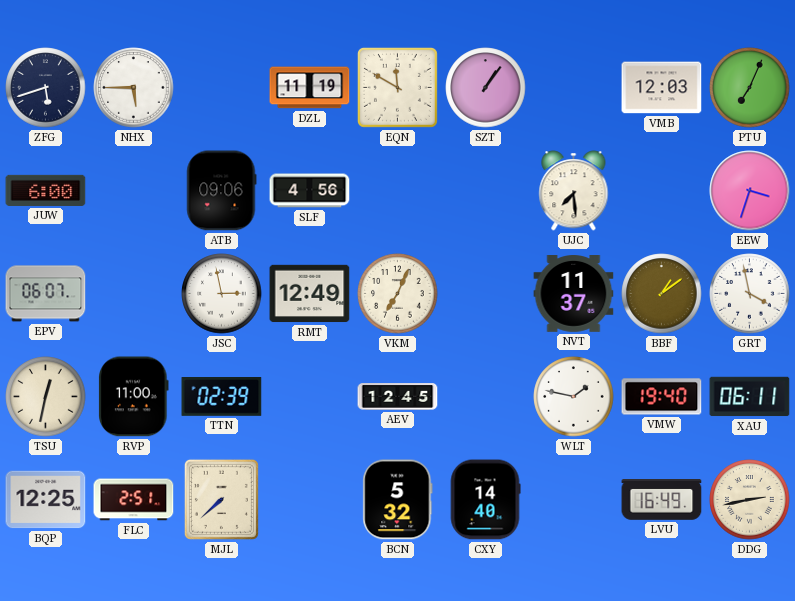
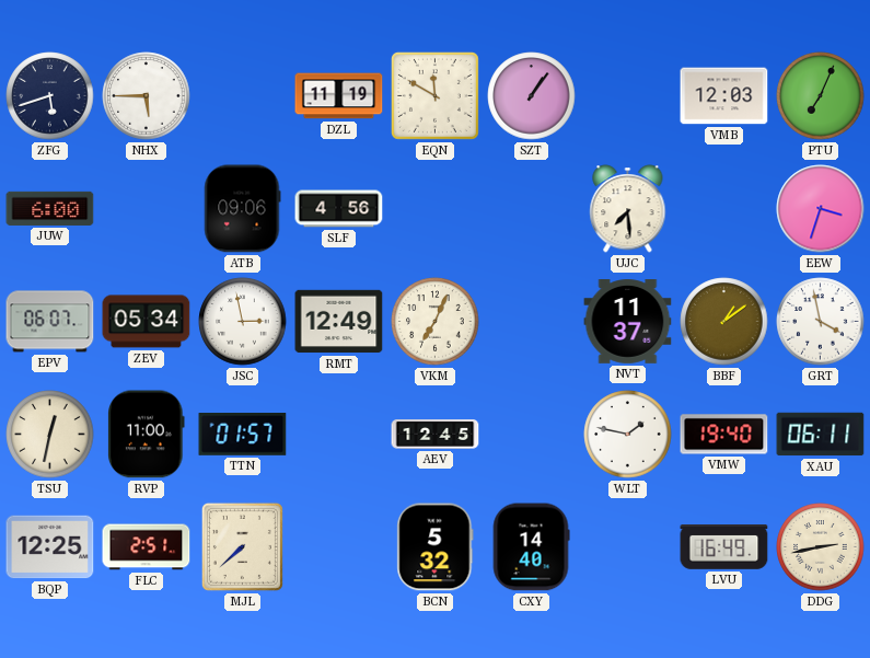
ZEV: none -> 05:34
TTN: 02:39 -> 01:57
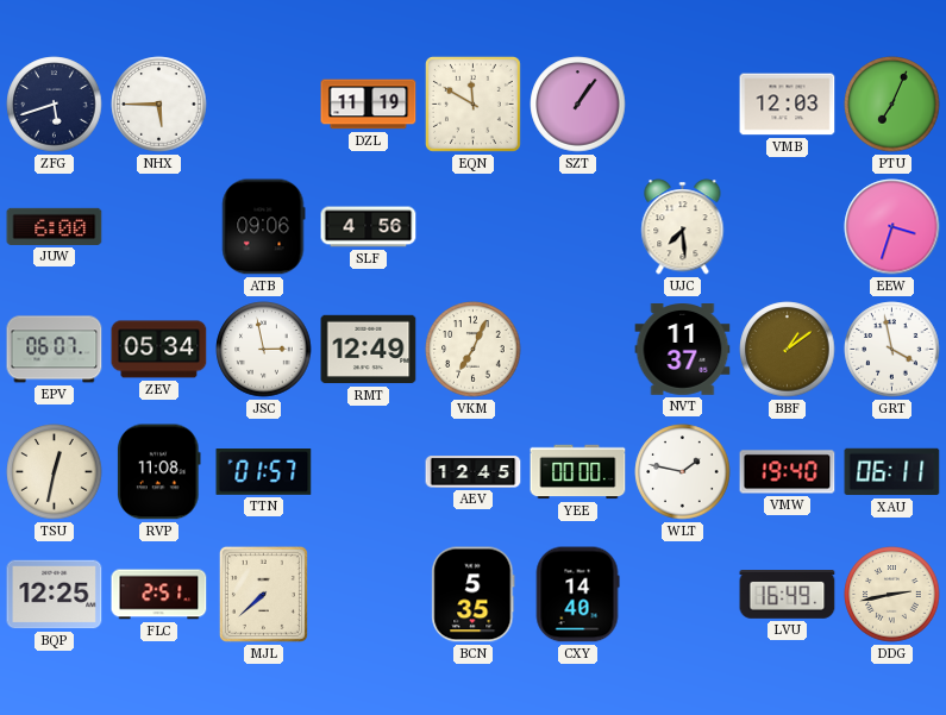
RVP: 11:00 -> 11:08
YEE: none -> 00:00
BCN: 5:32 -> 5:35
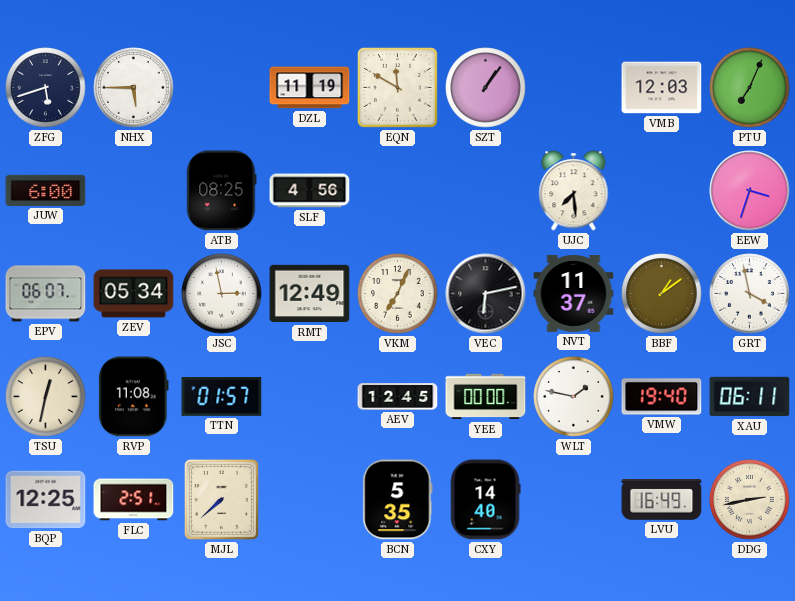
ATB: 09:06 -> 08:25
VEC: none -> 6:13
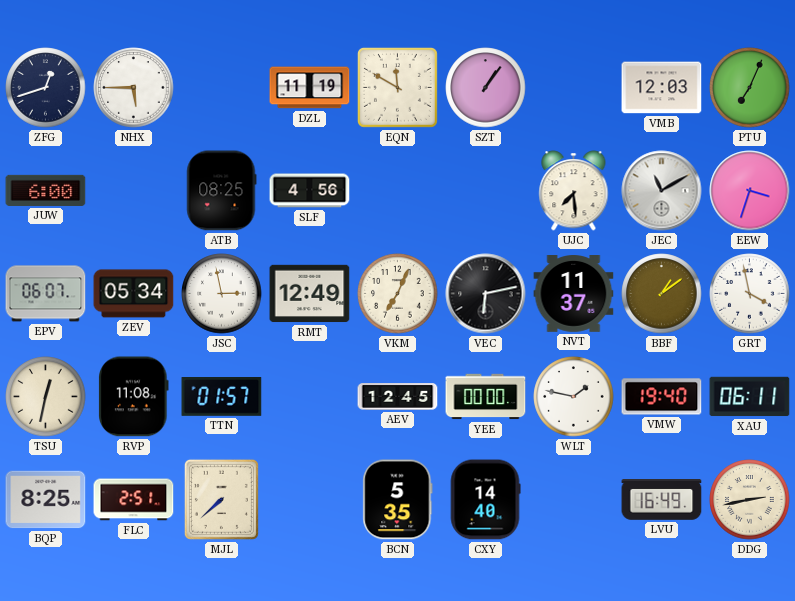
ZFG: 5:42 -> 12:42
JEC: none -> 11:10
BQP: 12:25 -> 8:25
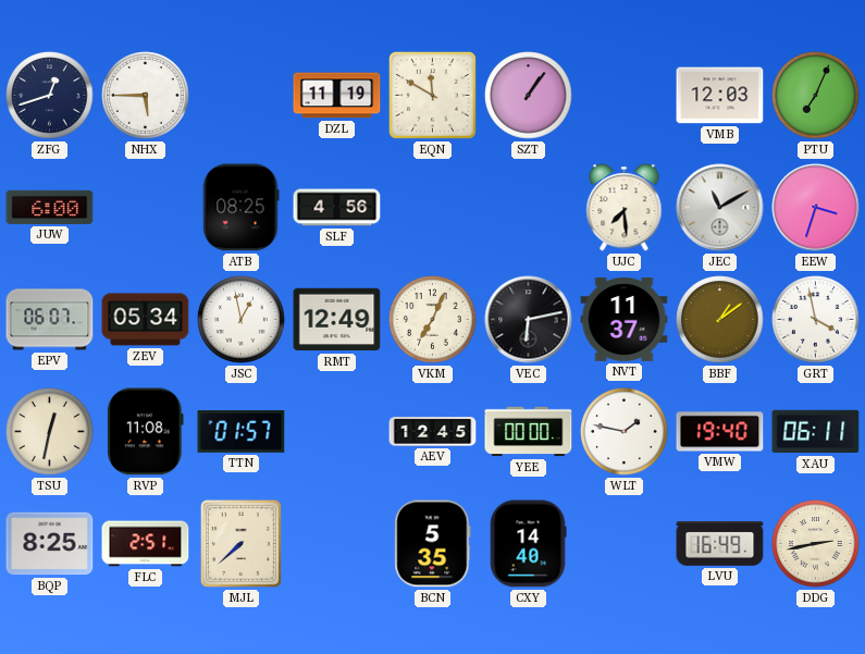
JSC: 2:58 -> 12:58
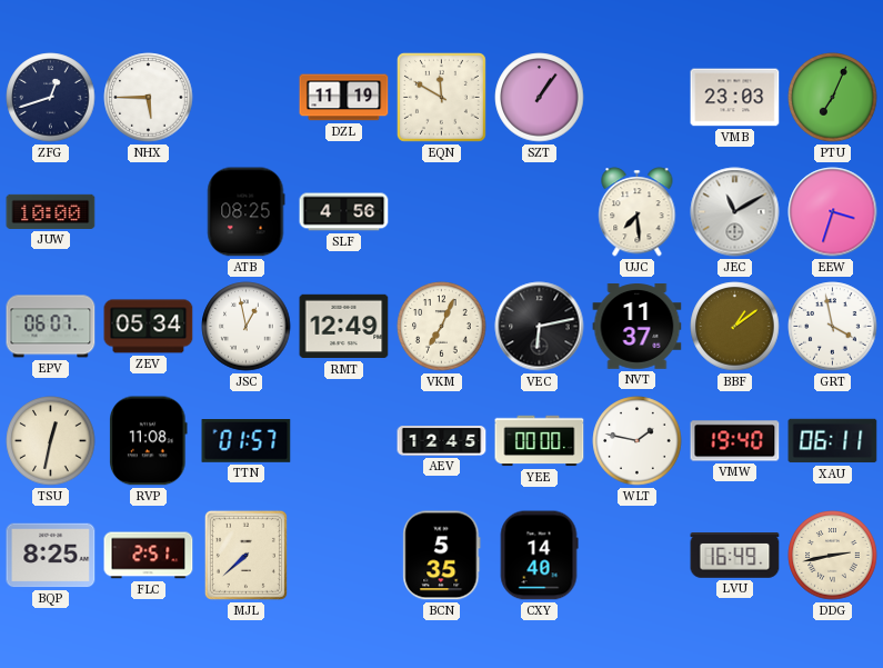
VMB: 12:03 -> 23:03
JUW: 6:00 -> 10:00
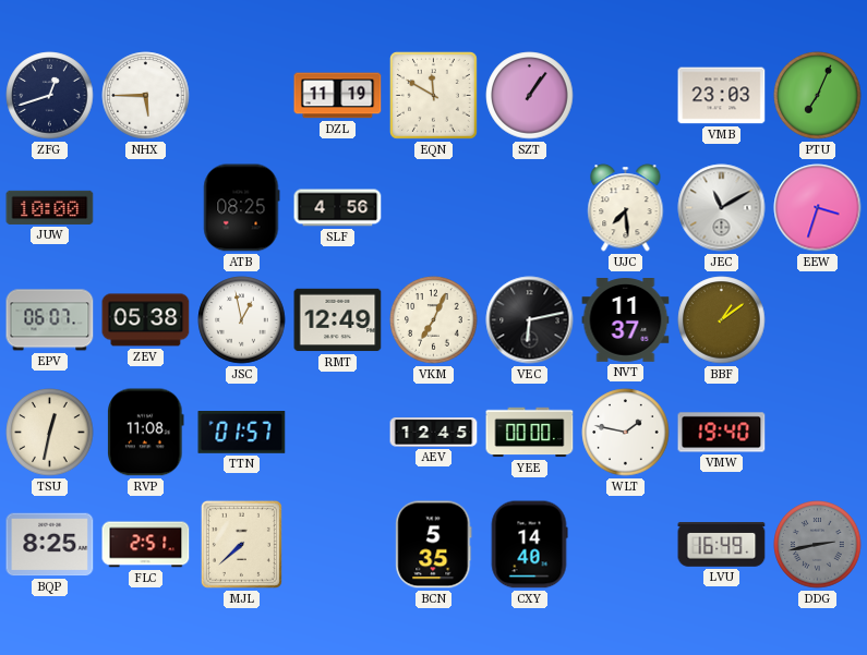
ZEV: 05:34 -> 05:38
GRT: 3:58 -> none
XAU: 06:11 -> none
DDG dial: cream -> grey
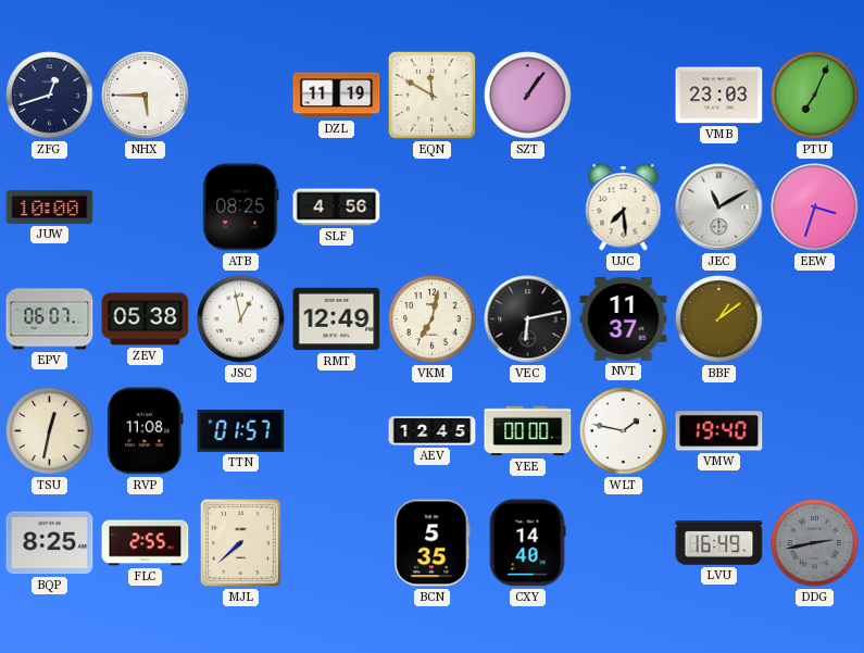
VKM: 7:04 -> 7:02
FLC: 2:51 -> 2:55
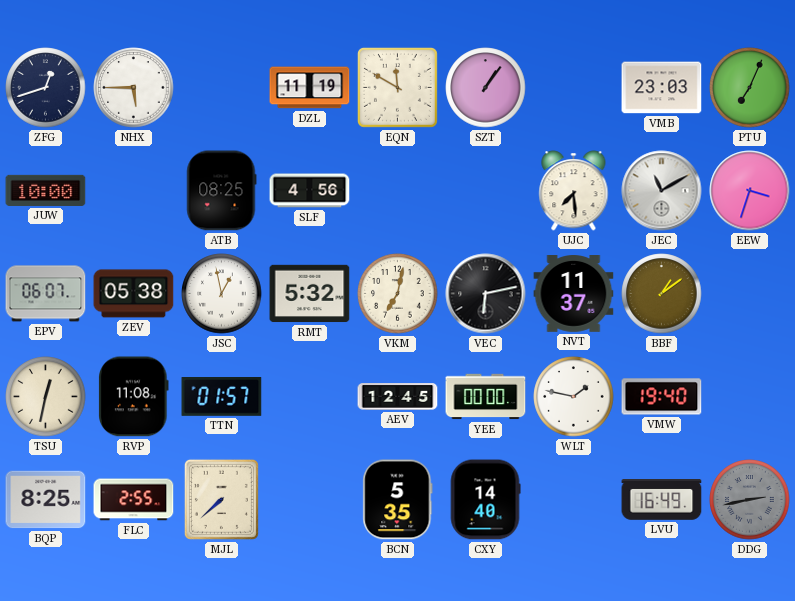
RMT: 12:49 -> 5:32
